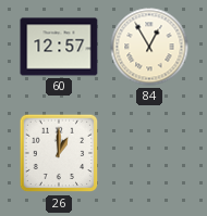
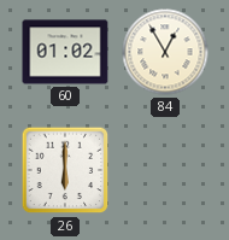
60: 12:57 -> 01:02
26: 1:00 -> 6:00
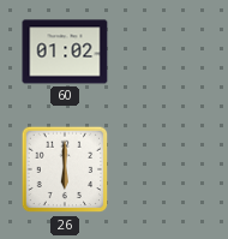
84: 12:55 -> none
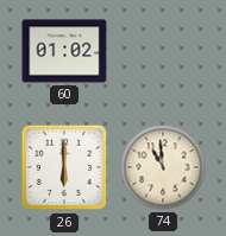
74: none -> 10:59
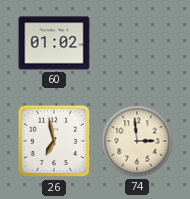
26: 6:00 -> 6:58
74: 10:59 -> 2:59
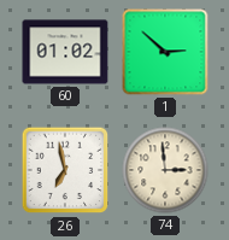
1: none -> 2:52
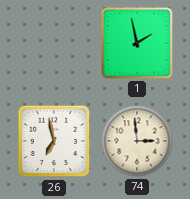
60: 01:02 -> none
1: 2:52 -> 1:58
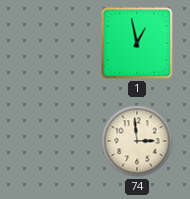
1: 1:58 -> 12:58
26: 6:58 -> none
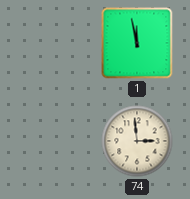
1: 12:58 -> 11:58
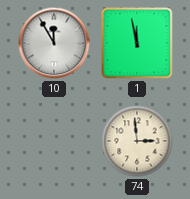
10: none -> 11:55
